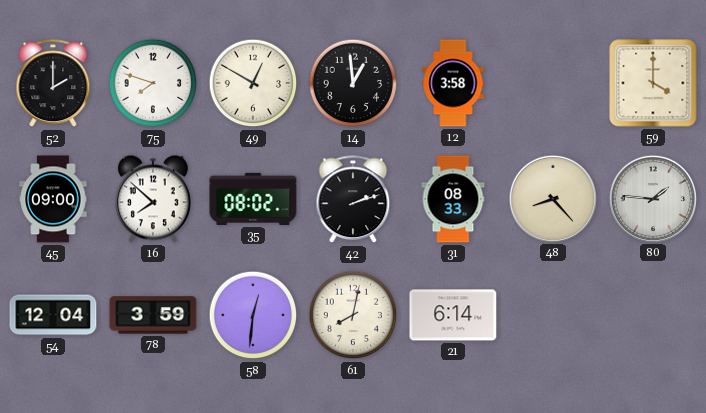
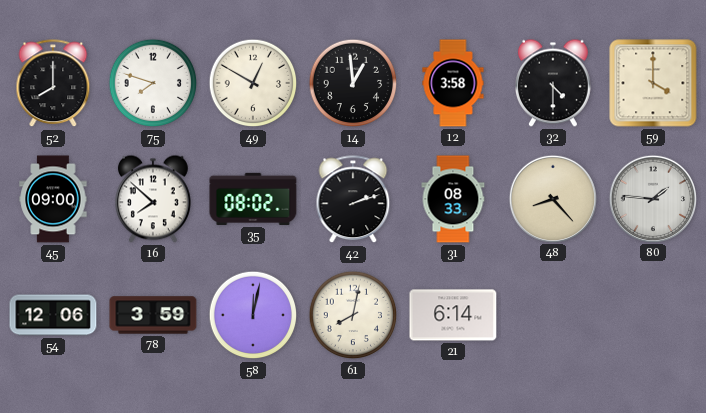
52: 2:00 -> 8:00
32: none -> 4:30
54: 12:04 -> 12:06
58: 12:31 -> 12:02
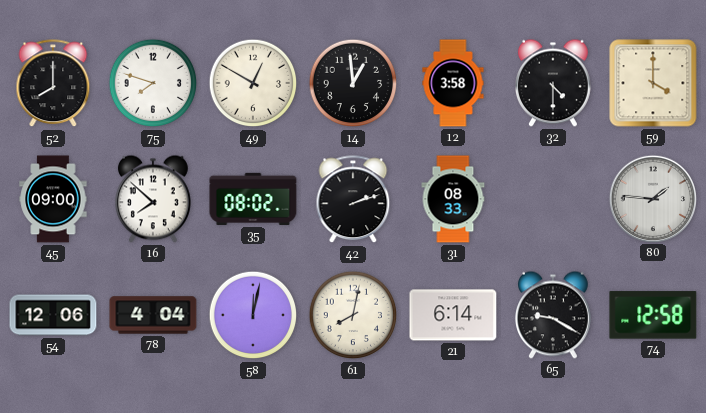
48: 8:23 -> none
78: 3:59 -> 4:04
65: none -> 9:20
74: none -> 12:58
